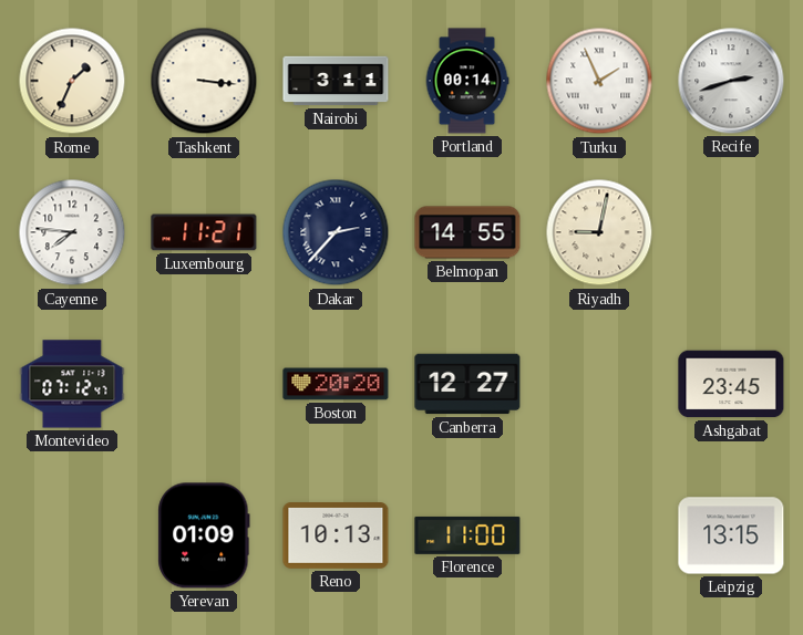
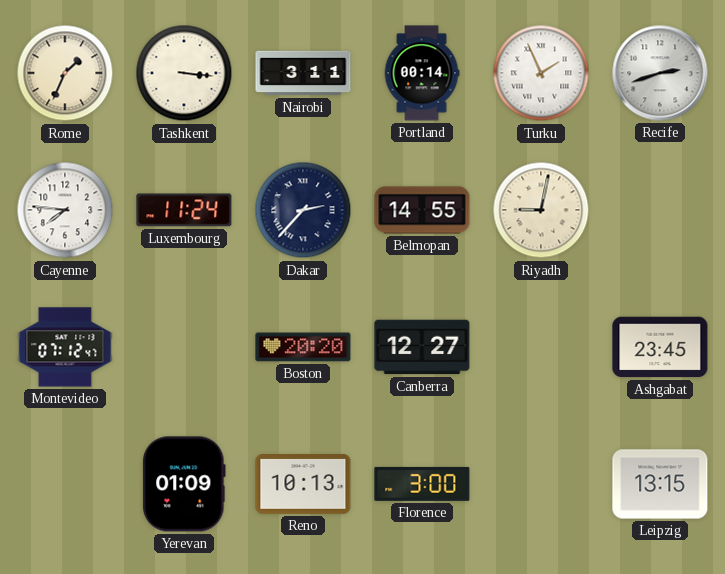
Luxembourg: 11:21 -> 11:24
Florence: 11:00 -> 3:00
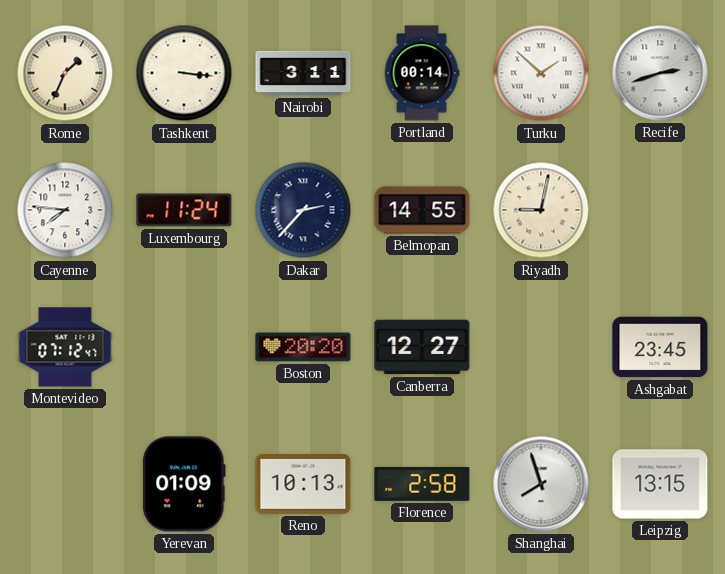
Turku: 1:56 -> 1:52
Florence: 3:00 -> 2:58
Shanghai: none -> 7:57
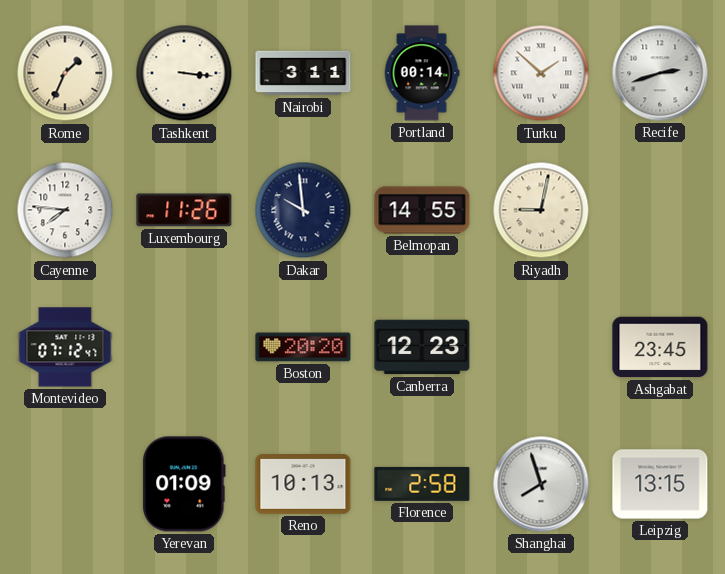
Luxembourg: 11:24 -> 11:26
Dakar: 2:37 -> 9:59
Canberra: 12:27 -> 12:23
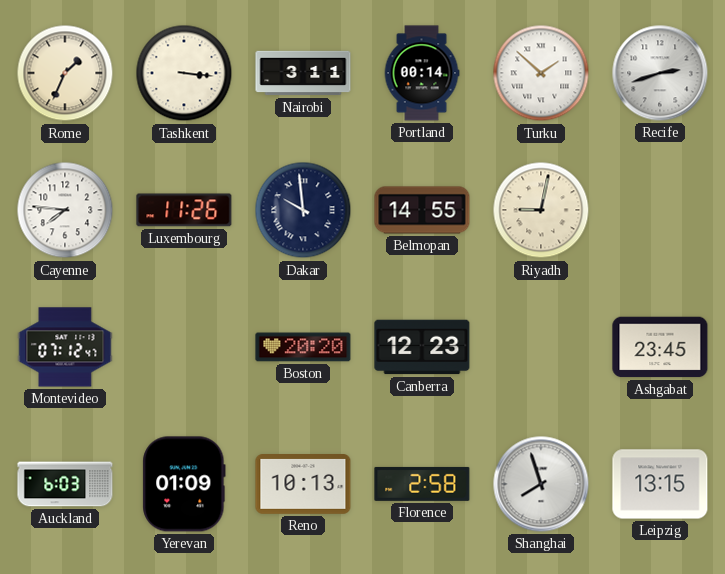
Auckland: none -> 6:03
